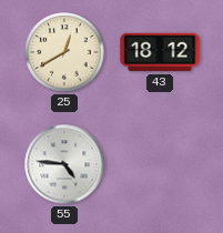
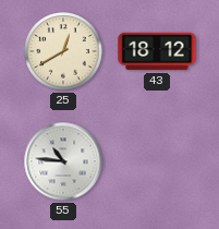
55: 4:46 -> 10:46
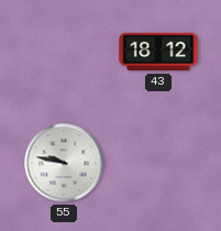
25: 12:40 -> none
55: 10:46 -> 9:47
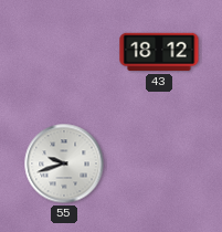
55: 9:47 -> 9:42
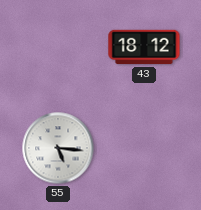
55: 9:42 -> 5:16
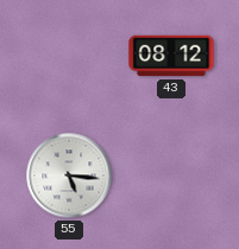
43: 18:12 -> 08:12
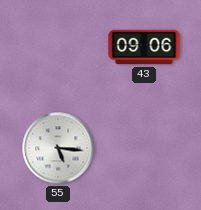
43: 08:12 -> 09:06
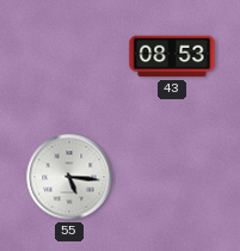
43: 09:06 -> 08:53
